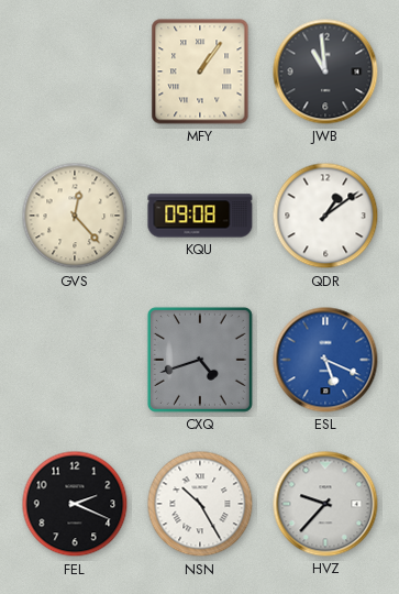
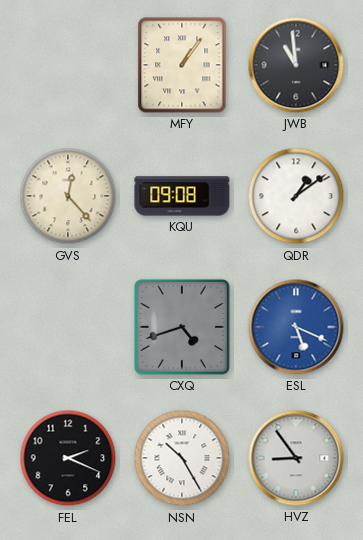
HVZ: 9:37 -> 8:54
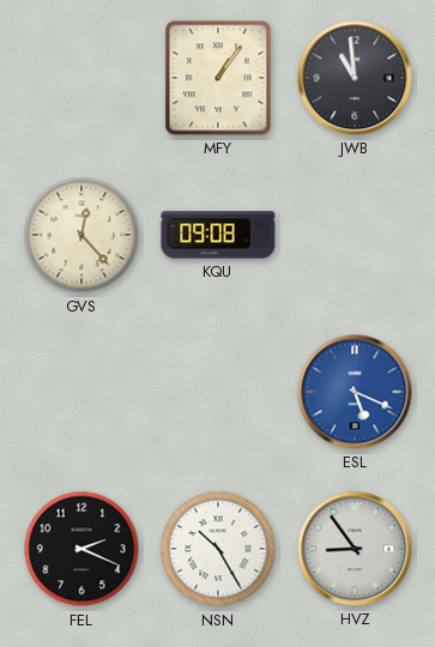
QDR: 1:09 -> none
CXQ: 4:42 -> none
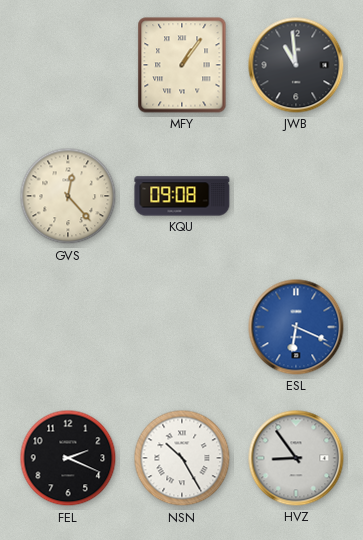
ESL: 5:19 -> 6:19
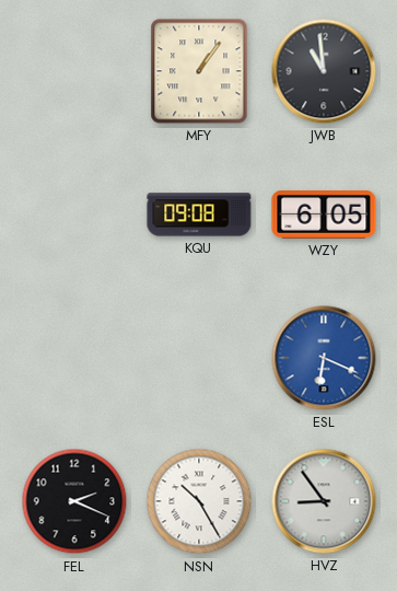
GVS: 12:23 -> none
WZY: none -> 6:05
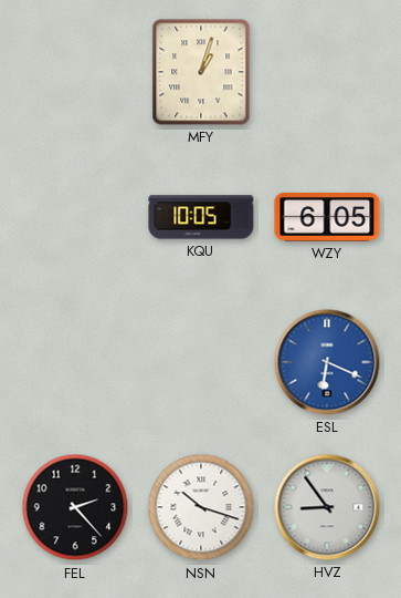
MFY: 1:06 -> 1:03
JWB: 10:59 -> none
KQU: 09:08 -> 10:05
FEL: 2:19 -> 2:23
NSN: 10:25 -> 10:18
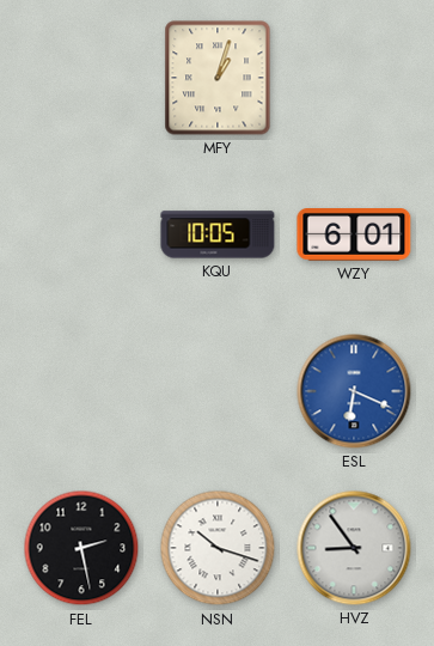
WZY: 6:05 -> 6:01
FEL: 2:23 -> 2:28
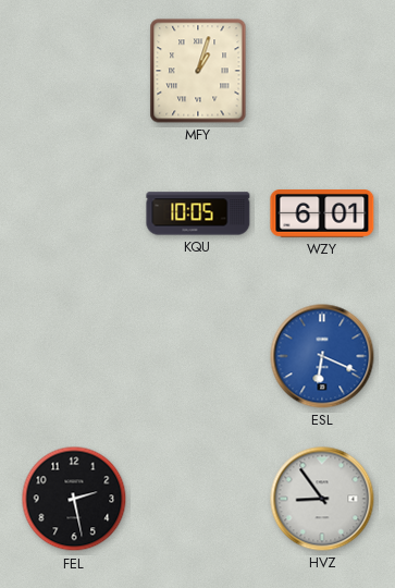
NSN: 10:18 -> none
